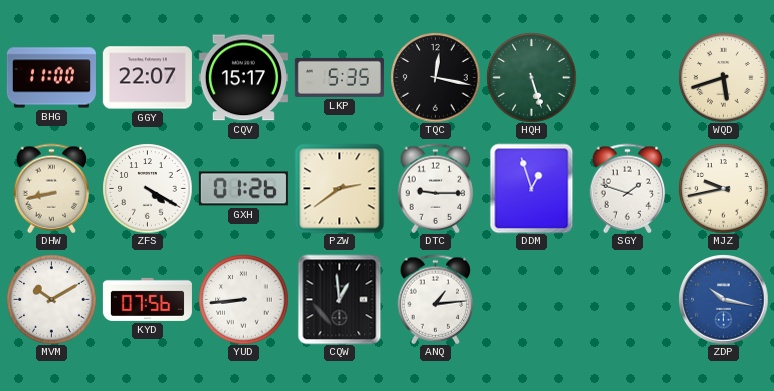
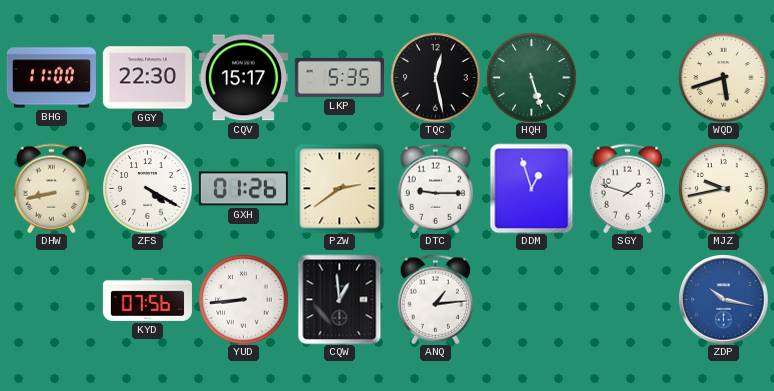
GGY: 22:07 -> 22:30
TQC: 12:17 -> 12:28
MVM: 10:10 -> none
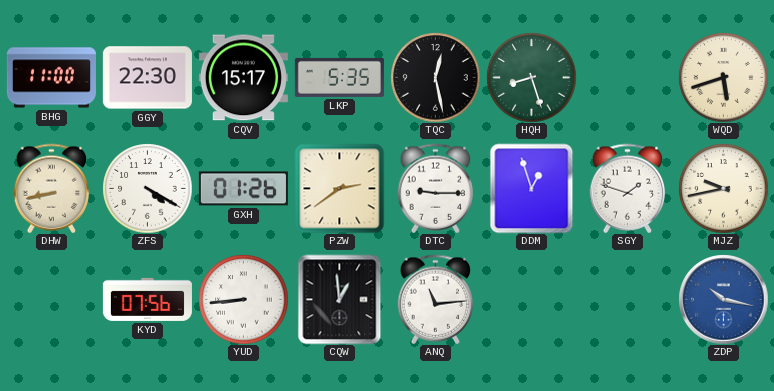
HQH: 5:27 -> 8:27
ANQ: 1:14 -> 11:14
